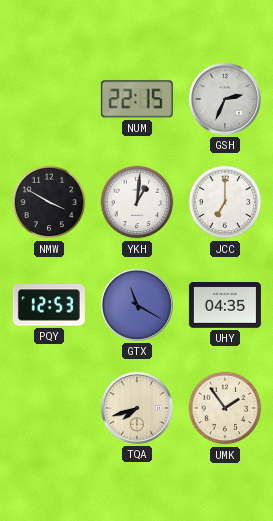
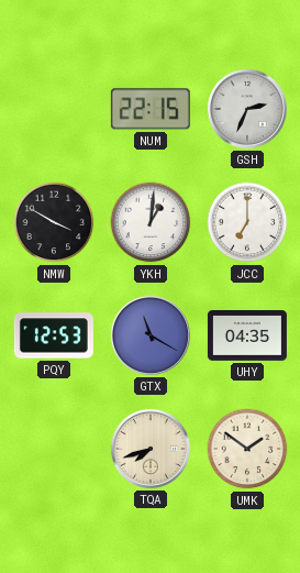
UMK: 1:54 -> 1:51
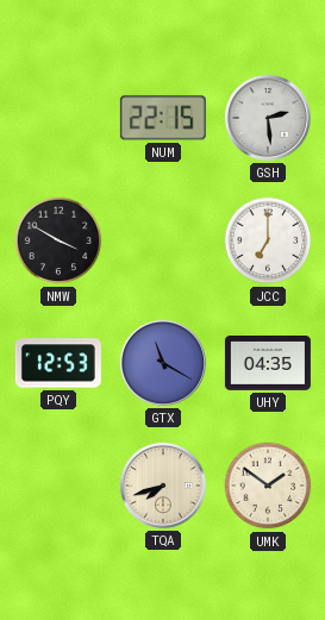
GSH: 2:34 -> 2:29
YKH: 1:01 -> none
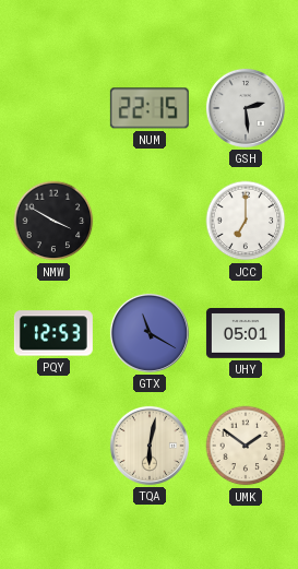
UHY: 04:35 -> 05:01
TQA: 7:42 -> 6:02
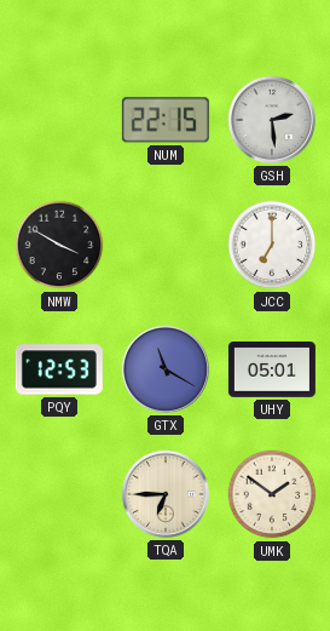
TQA: 6:02 -> 6:45
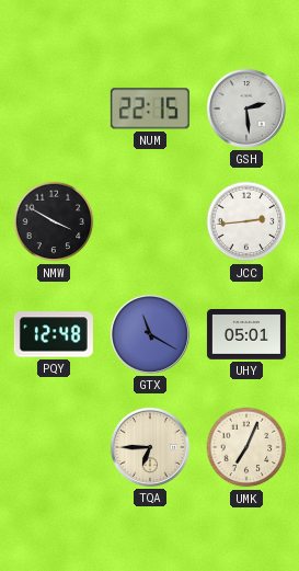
JCC: 7:00 -> 2:44
PQY: 12:53 -> 12:48
UMK: 1:51 -> 7:04
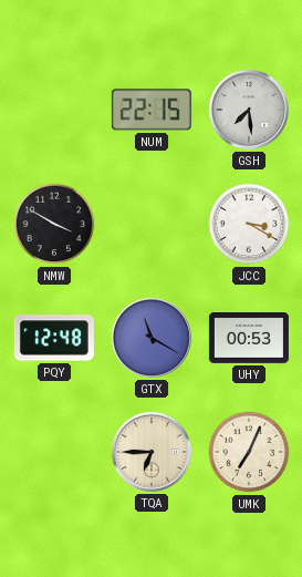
GSH: 2:29 -> 7:29
JCC: 2:44 -> 3:20
UHY: 05:01 -> 00:53
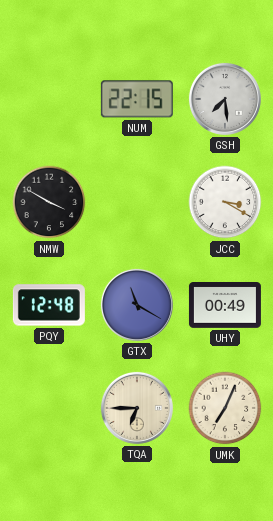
UHY: 00:53 -> 00:49
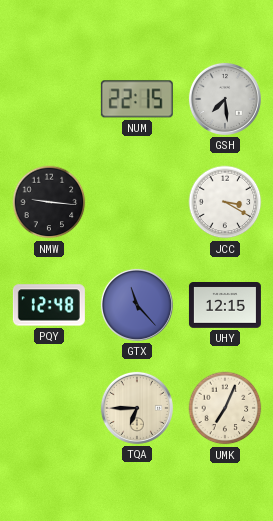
NMW: 3:50 -> 9:16
GTX: 11:20 -> 11:23
UHY: 00:49 -> 12:15
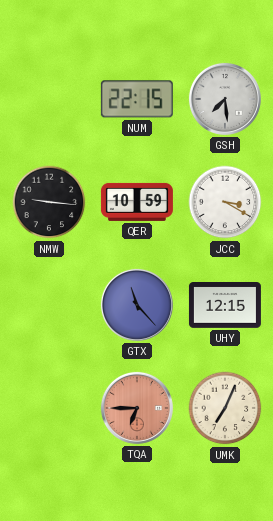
QER: none -> 10:59
PQY: 12:48 -> none
TQA dial: cream -> salmon
